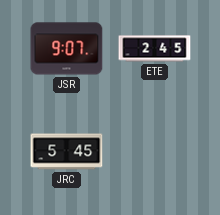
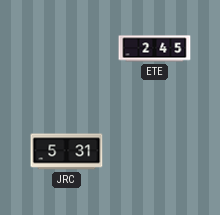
JSR: 9:07 -> none
JRC: 5:45 -> 5:31
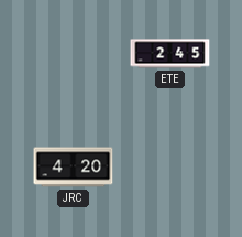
JRC: 5:31 -> 4:20
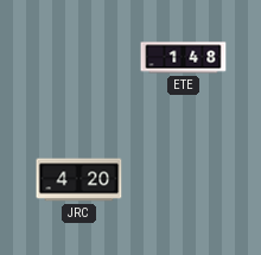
ETE: 2:45 -> 1:48
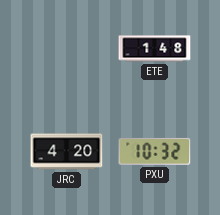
PXU: none -> 10:32
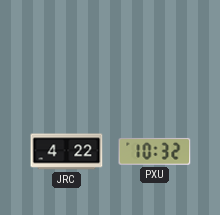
ETE: 1:48 -> none
JRC: 4:20 -> 4:22
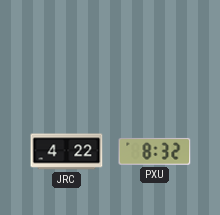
PXU: 10:32 -> 8:32
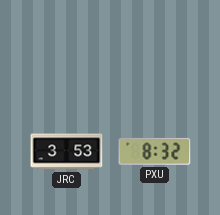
JRC: 4:22 -> 3:53
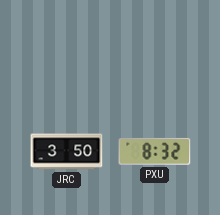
JRC: 3:53 -> 3:50
